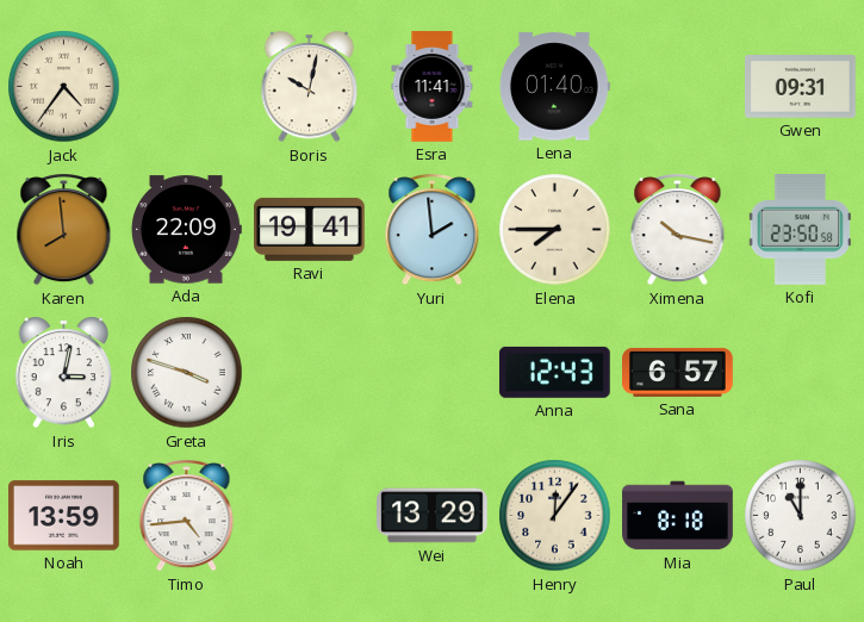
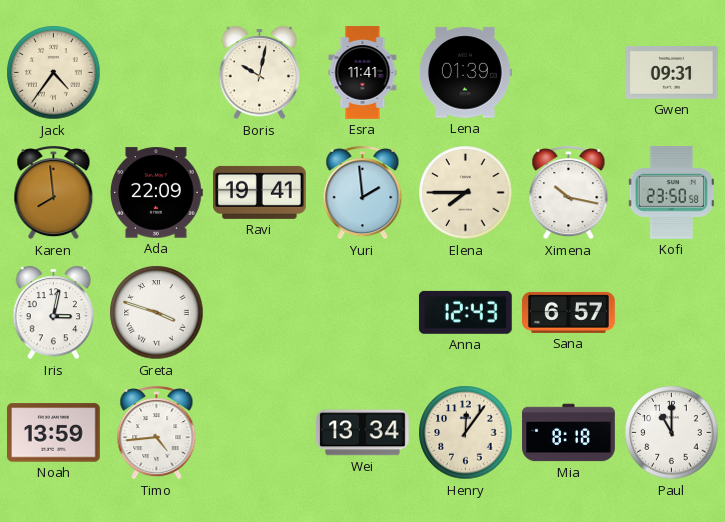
Lena: 01:40 -> 01:39
Wei: 13:29 -> 13:34
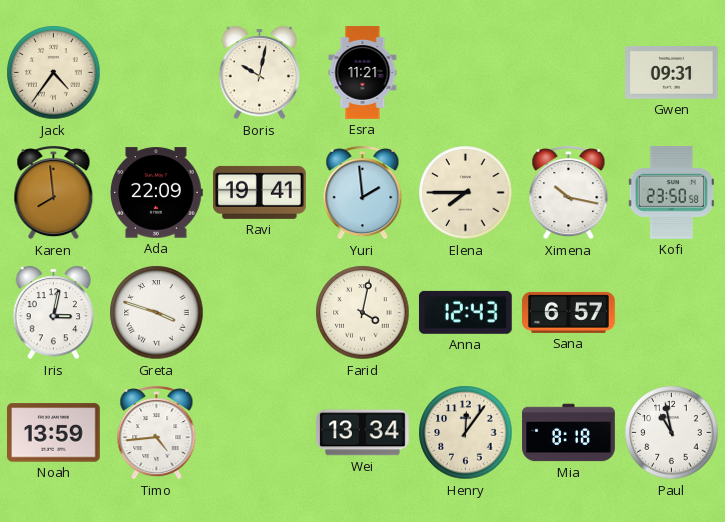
Esra: 11:41 -> 11:21
Lena: 01:39 -> none
Farid: none -> 4:02
Paul: 11:00 -> 10:58
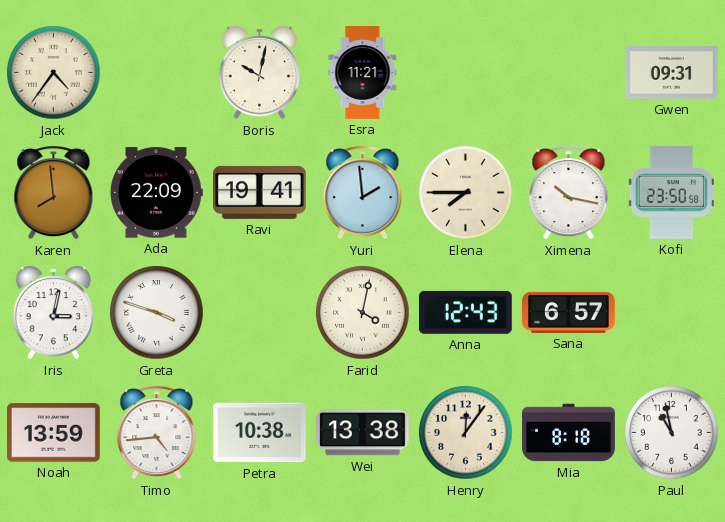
Petra: none -> 10:38
Wei: 13:34 -> 13:38
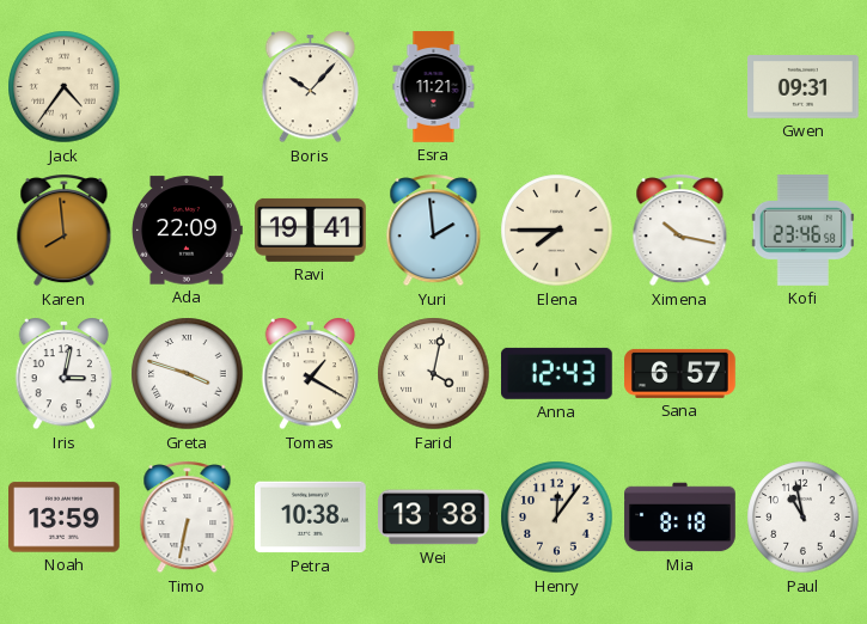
Boris: 10:02 -> 10:07
Kofi: 23:50 -> 23:46
Tomas: none -> 1:20
Timo: 4:44 -> 6:32
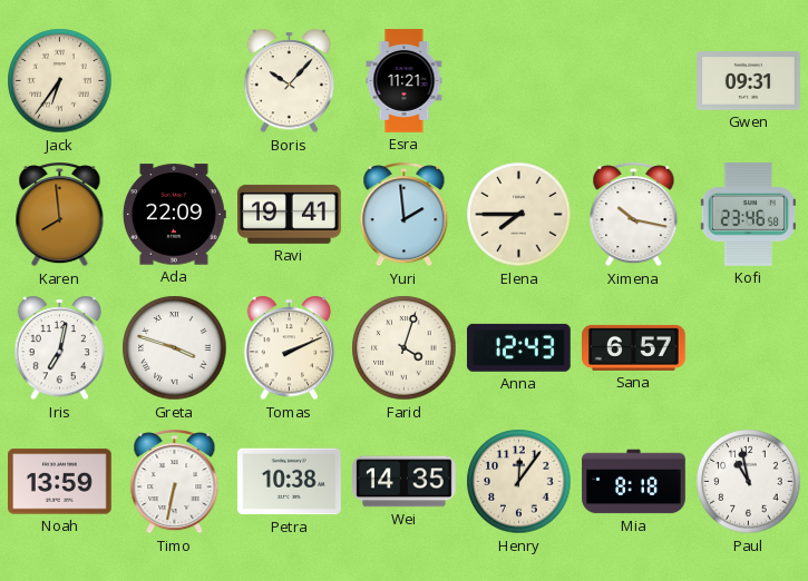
Jack: 4:36 -> 6:36
Iris: 3:02 -> 7:02
Tomas: 1:20 -> 2:11
Farid: 4:02 -> 4:03
Wei: 13:38 -> 14:35
